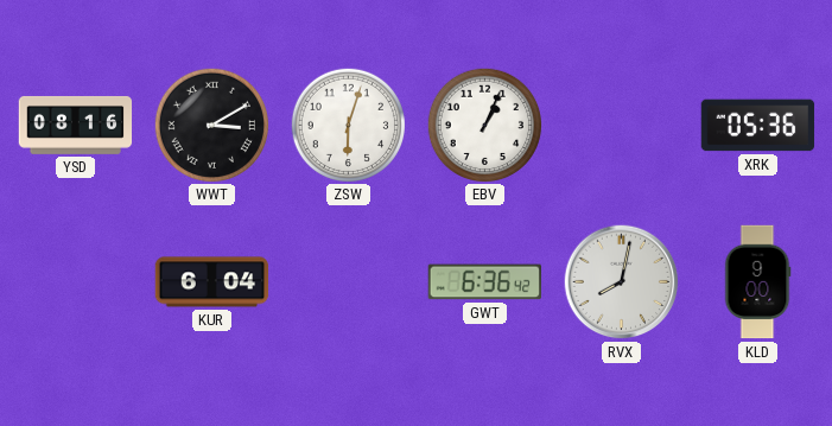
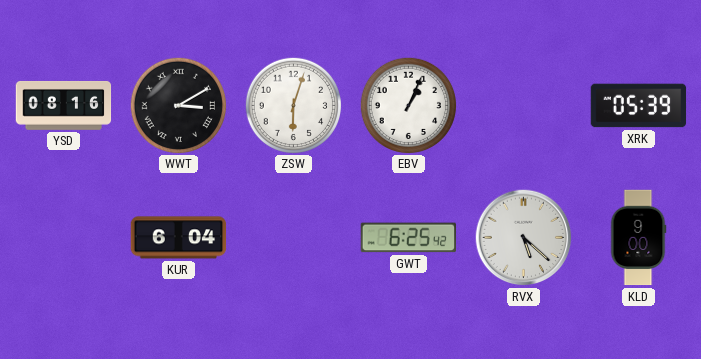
XRK: 05:36 -> 05:39
GWT: 6:36 -> 6:25
RVX: 8:02 -> 5:22
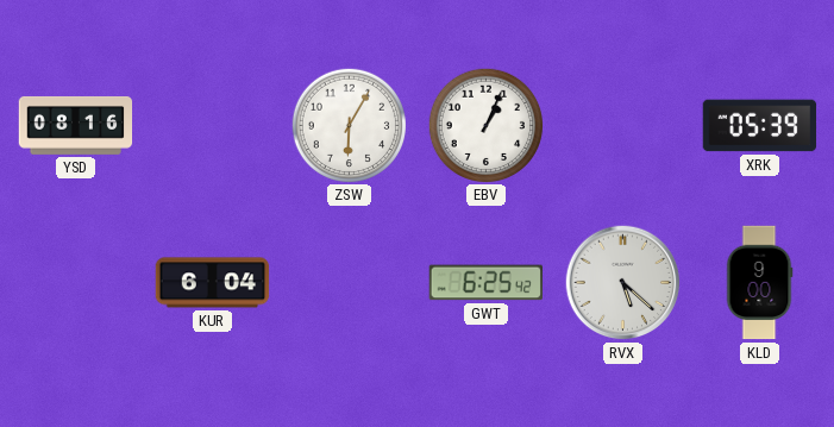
WWT: 3:10 -> none
ZSW: 6:03 -> 6:05
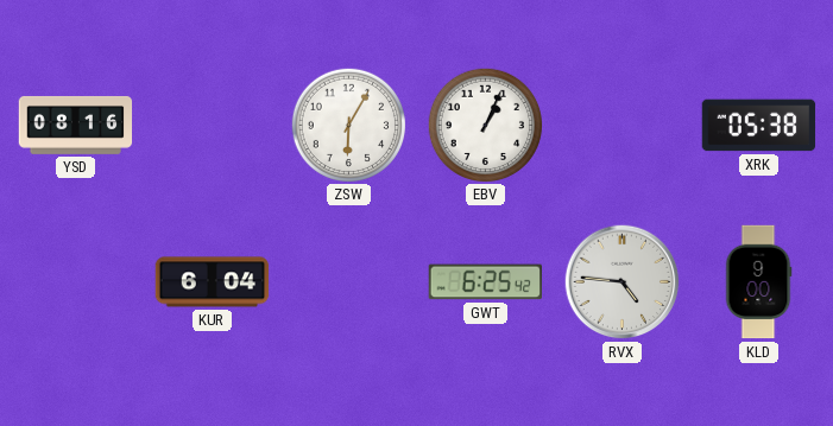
XRK: 05:39 -> 05:38
RVX: 5:22 -> 4:46
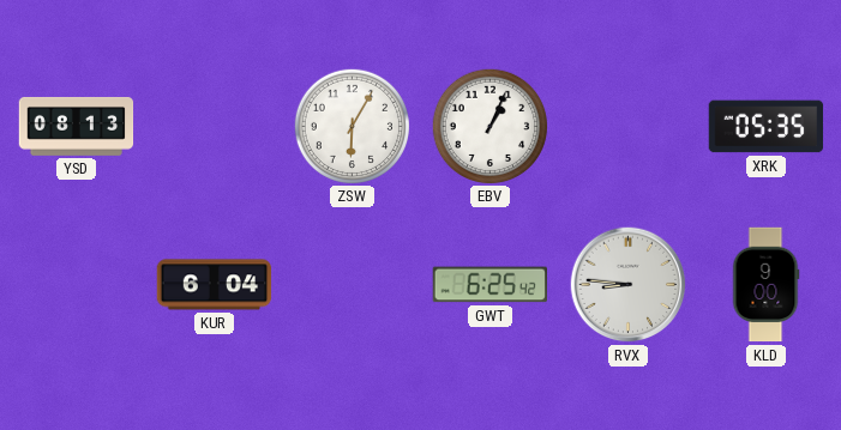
YSD: 08:16 -> 08:13
XRK: 05:38 -> 05:35
RVX: 4:46 -> 8:46
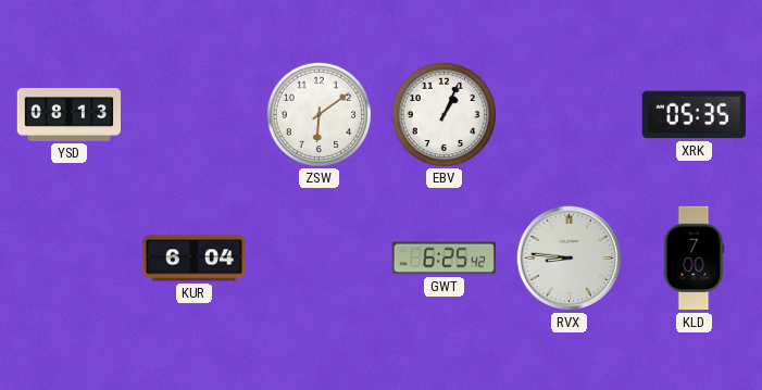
ZSW: 6:05 -> 6:09
KLD: 9:00 -> 7:00
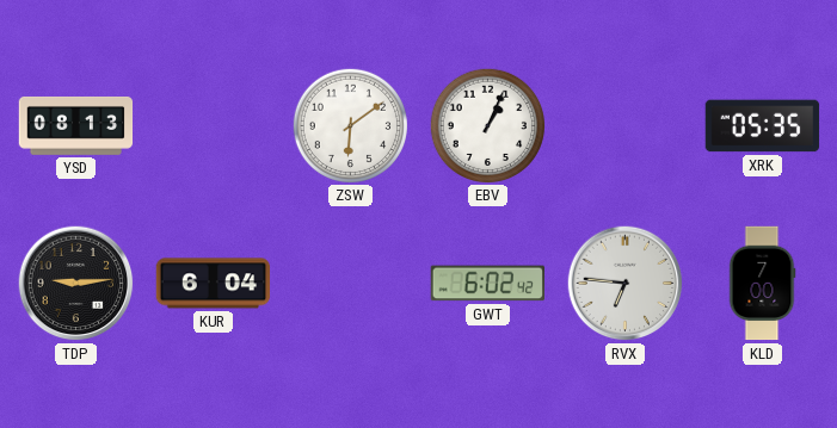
TDP: none -> 9:14
GWT: 6:25 -> 6:02
RVX: 8:46 -> 6:46
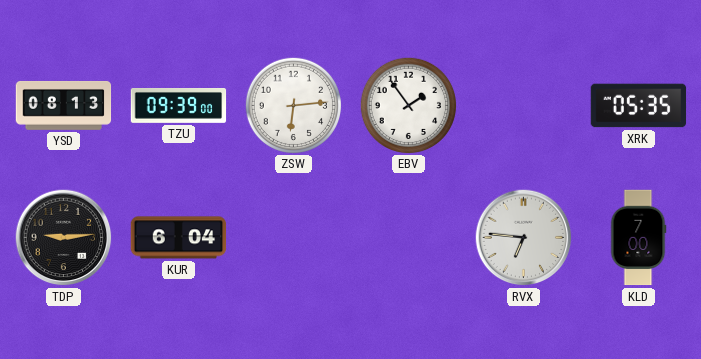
TZU: none -> 09:39
ZSW: 6:09 -> 6:14
EBV: 1:04 -> 1:54
GWT: 6:02 -> none
